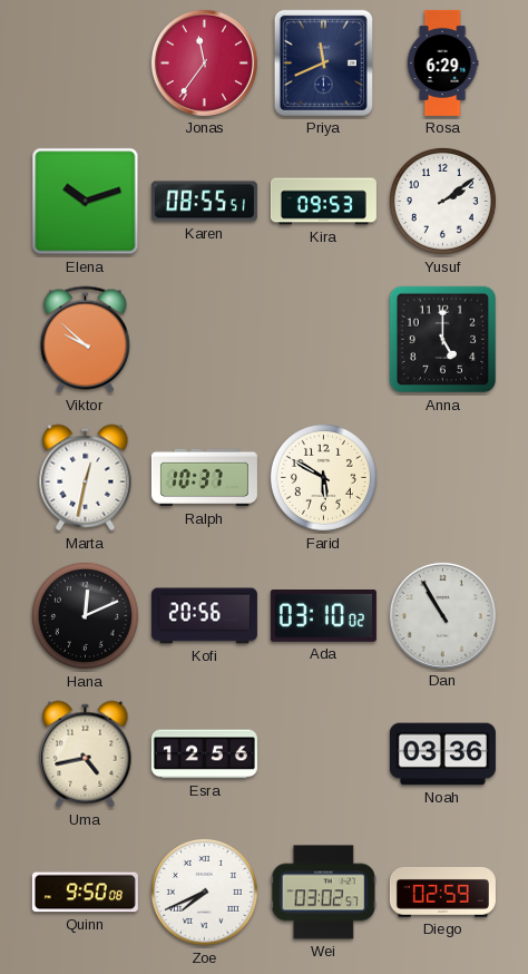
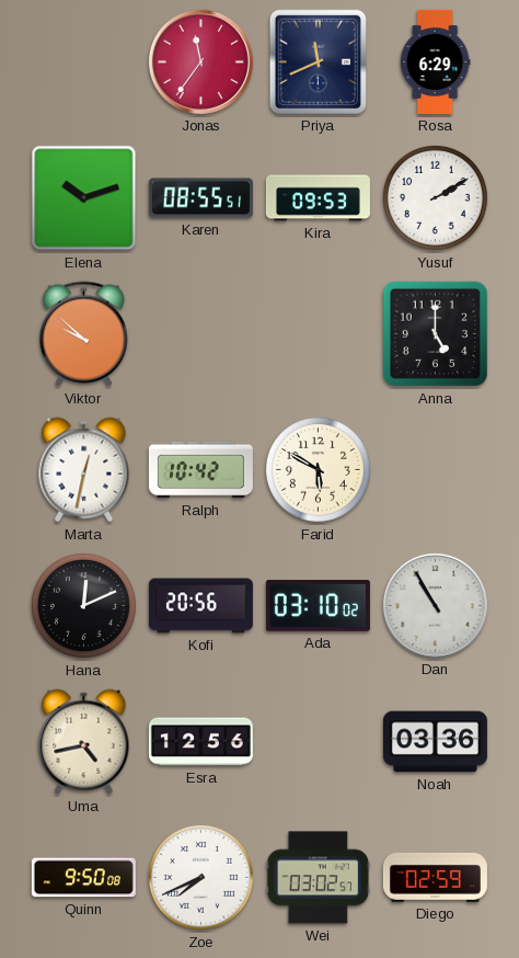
Yusuf: 2:09 -> 2:10
Ralph: 10:37 -> 10:42
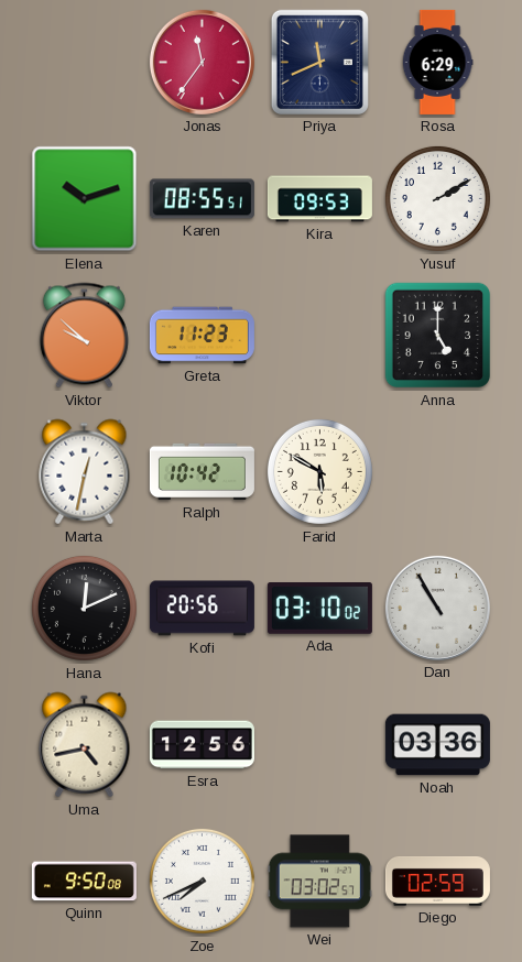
Greta: none -> 11:23
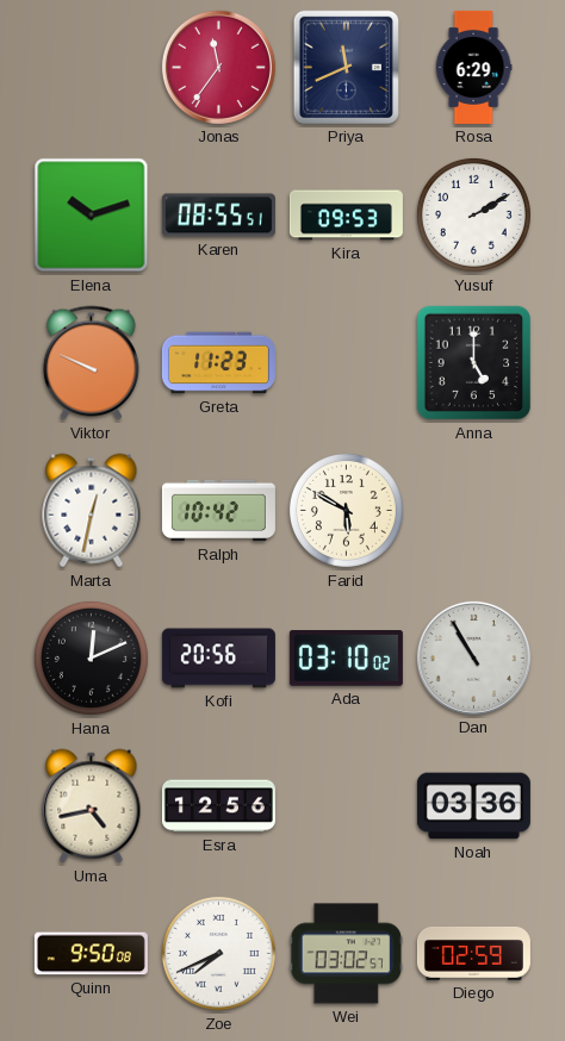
Viktor: 9:52 -> 9:49
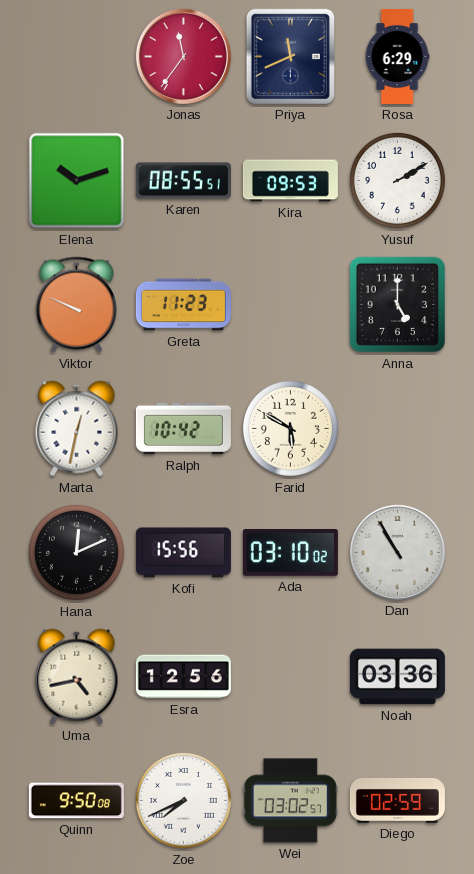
Kofi: 20:56 -> 15:56
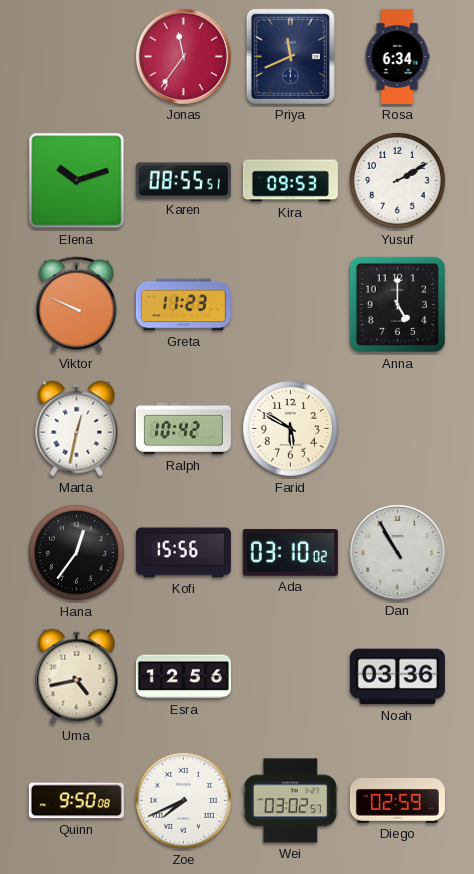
Rosa: 6:29 -> 6:34
Hana: 12:11 -> 12:36
